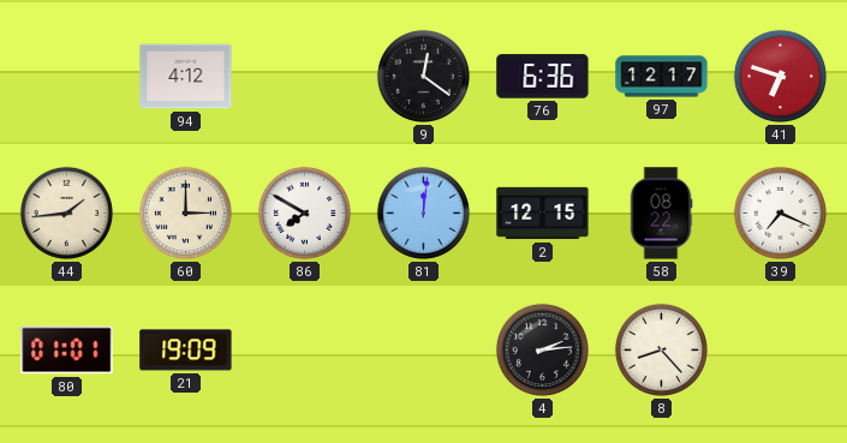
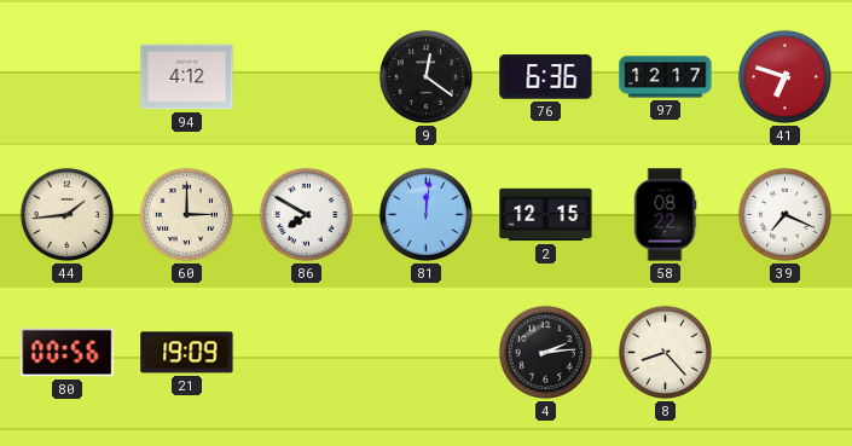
80: 01:01 -> 00:56
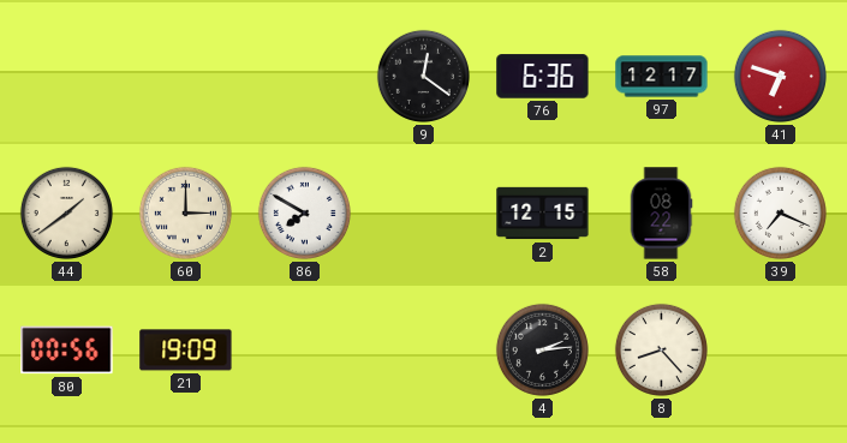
94: 4:12 -> none
44: 1:44 -> 1:39
81: 12:01 -> none
